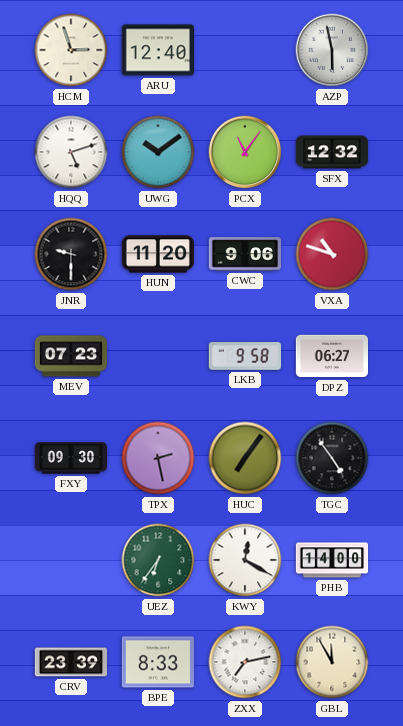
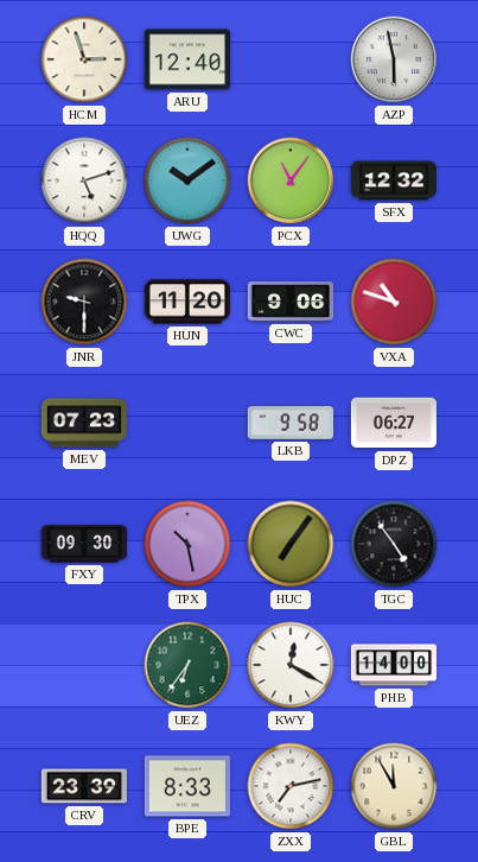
TPX: 2:28 -> 10:28
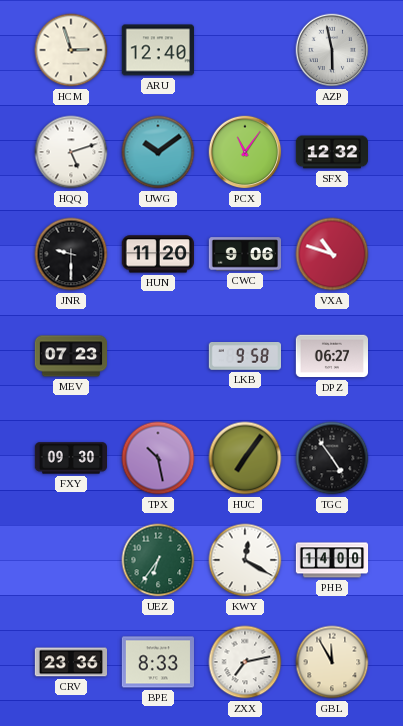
CRV: 23:39 -> 23:36
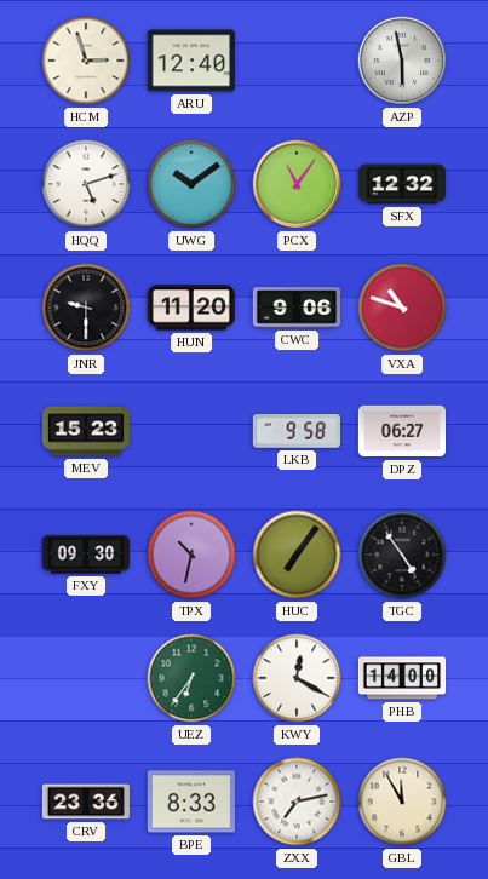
MEV: 07:23 -> 15:23
TPX: 10:28 -> 10:32
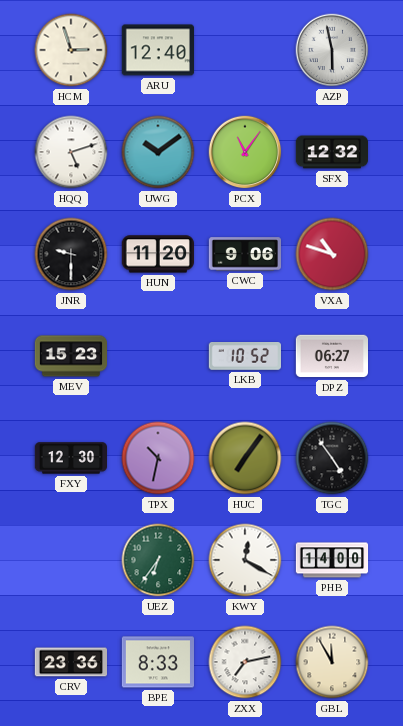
LKB: 9:58 -> 10:52
FXY: 09:30 -> 12:30
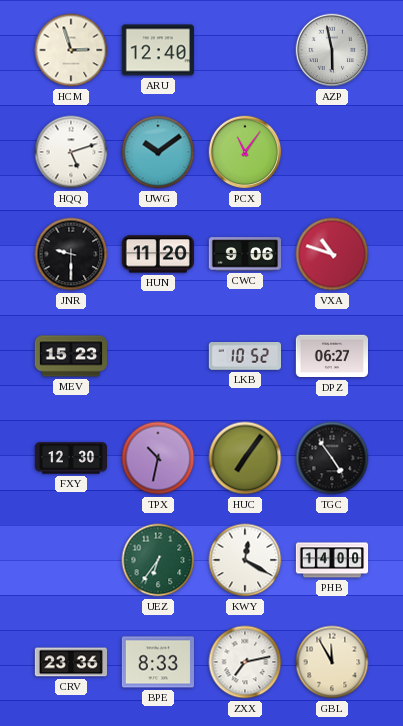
SFX: 12:32 -> none
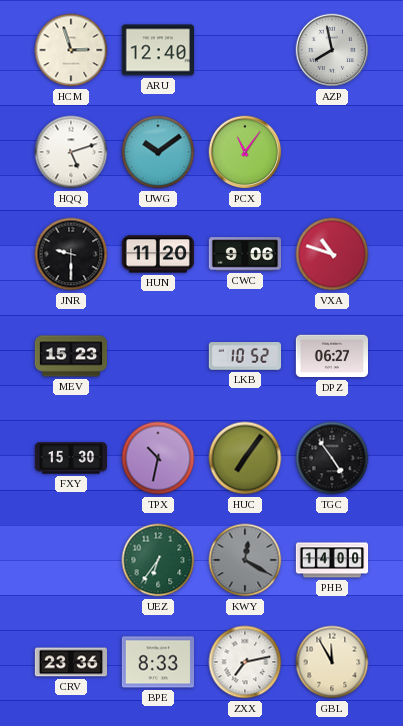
AZP: 5:58 -> 7:58
FXY: 12:30 -> 15:30
KWY dial: white -> grey
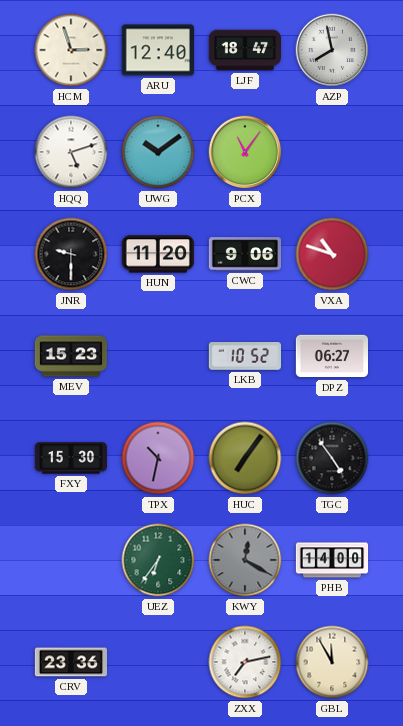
LJF: none -> 18:47
BPE: 8:33 -> none
